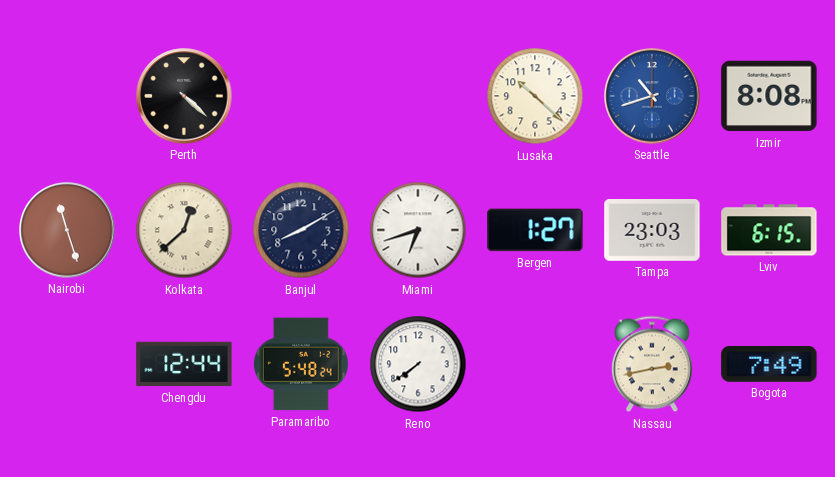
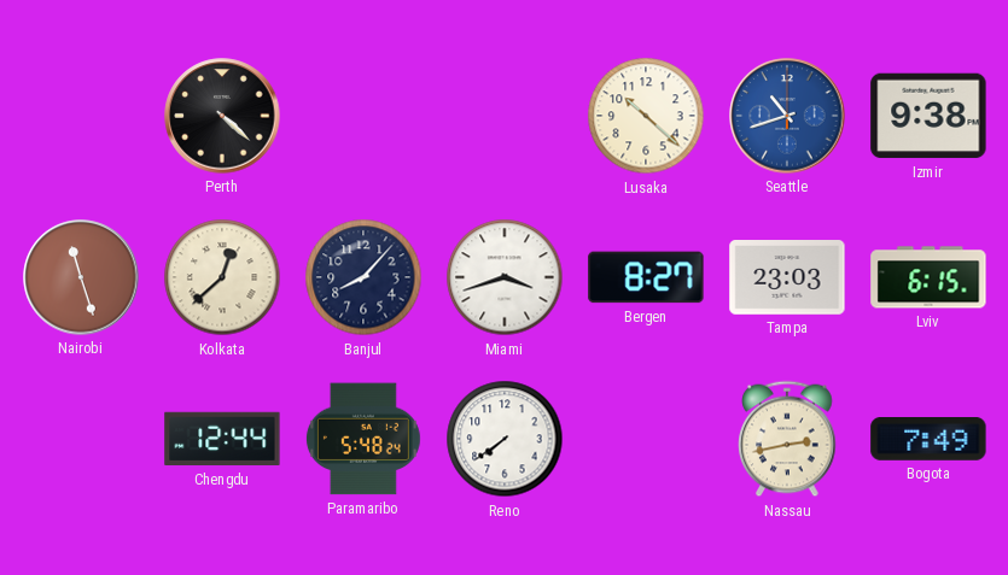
Izmir: 8:08 -> 9:38
Banjul: 8:10 -> 8:07
Miami: 6:42 -> 3:42
Bergen: 1:27 -> 8:27
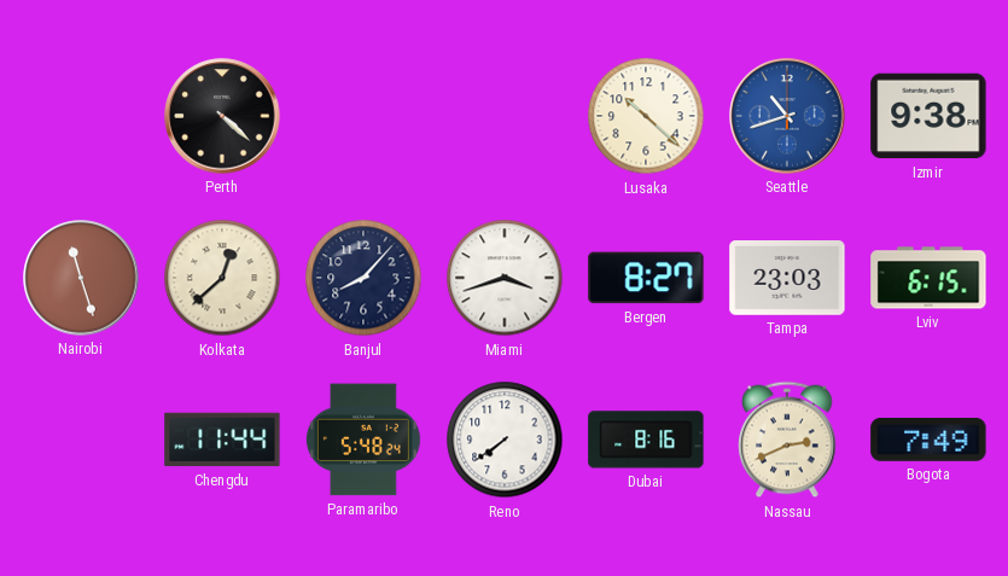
Chengdu: 12:44 -> 11:44
Dubai: none -> 8:16
Nassau: 2:43 -> 2:41
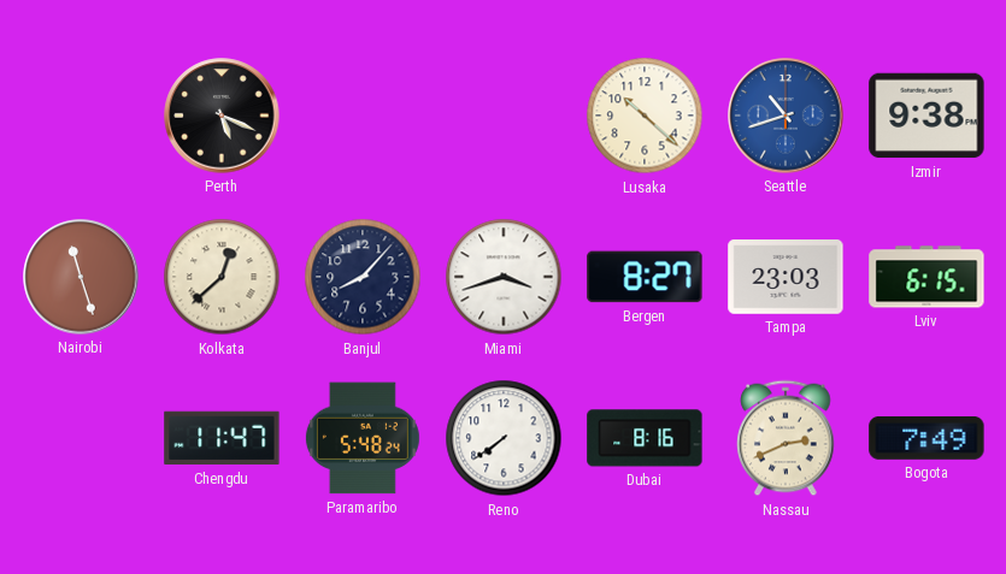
Perth: 4:22 -> 5:19
Chengdu: 11:44 -> 11:47
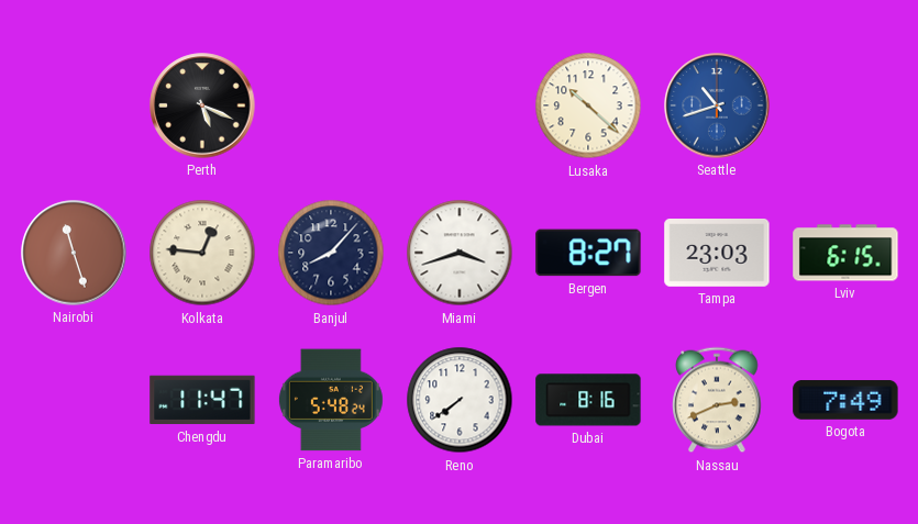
Izmir: 9:38 -> none
Kolkata: 12:38 -> 12:46
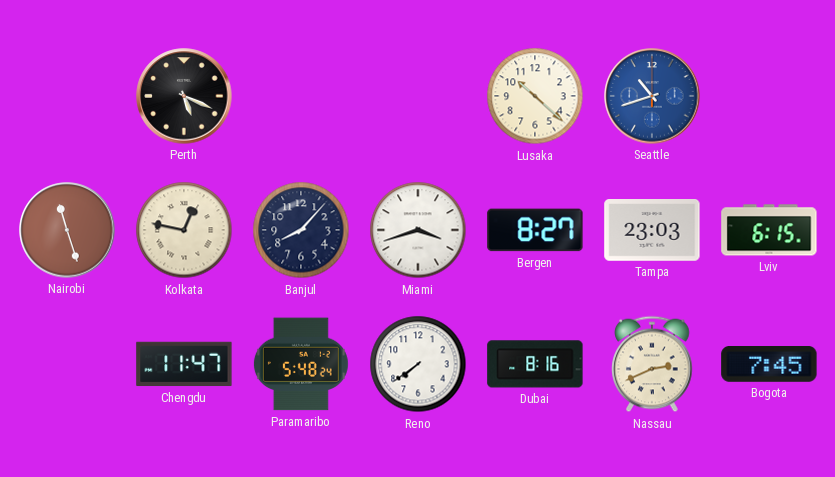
Kolkata: 12:46 -> 12:47
Bogota: 7:49 -> 7:45
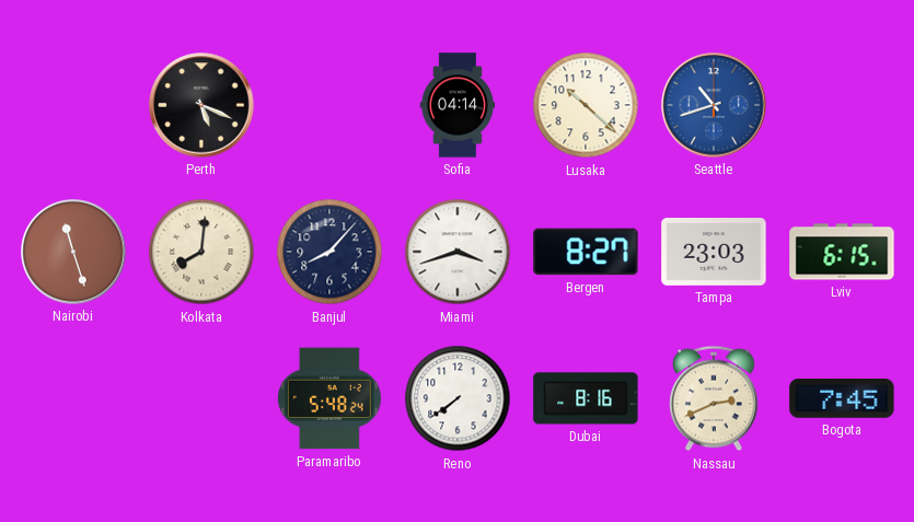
Sofia: none -> 04:14
Kolkata: 12:47 -> 8:01
Chengdu: 11:47 -> none
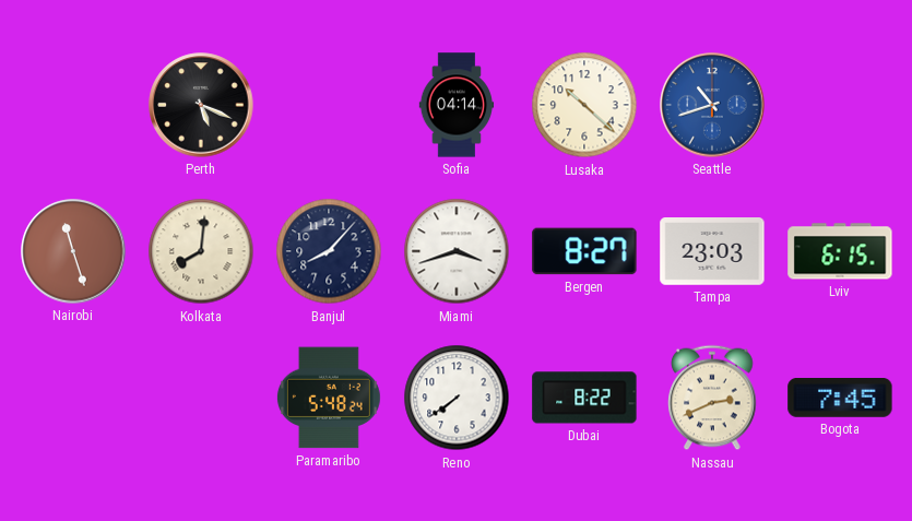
Dubai: 8:16 -> 8:22
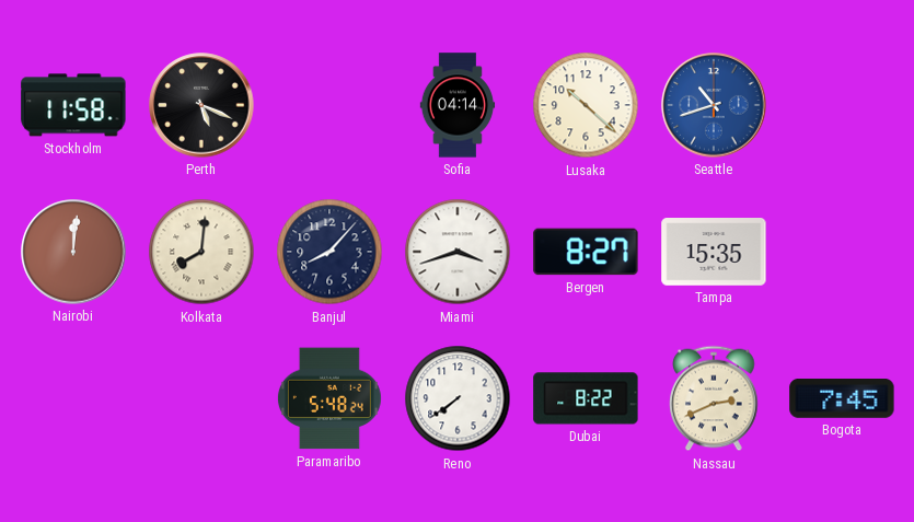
Stockholm: none -> 11:58
Nairobi: 11:27 -> 12:01
Tampa: 23:03 -> 15:35
Lviv: 6:15 -> none
